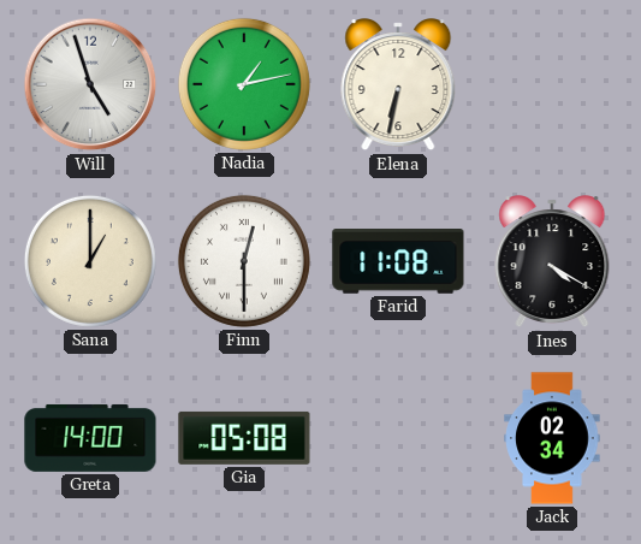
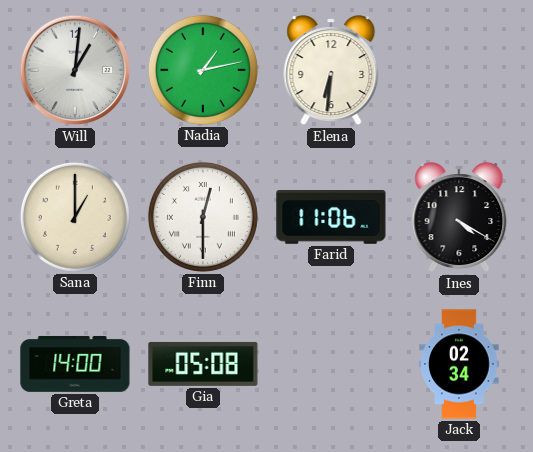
Will: 4:57 -> 1:01
Elena: 6:32 -> 6:31
Farid: 11:08 -> 11:06
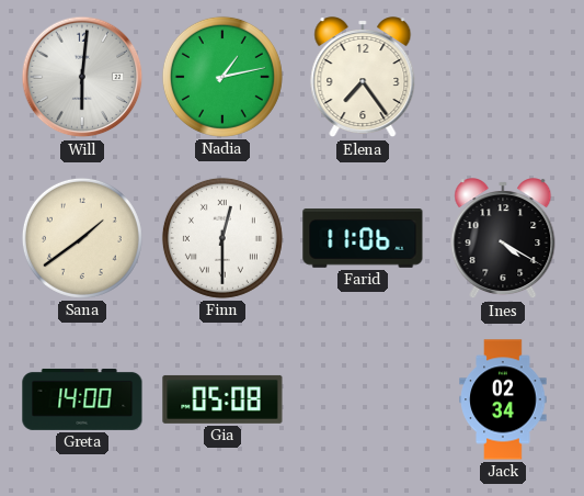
Will: 1:01 -> 6:01
Elena: 6:31 -> 7:24
Sana: 1:00 -> 1:39
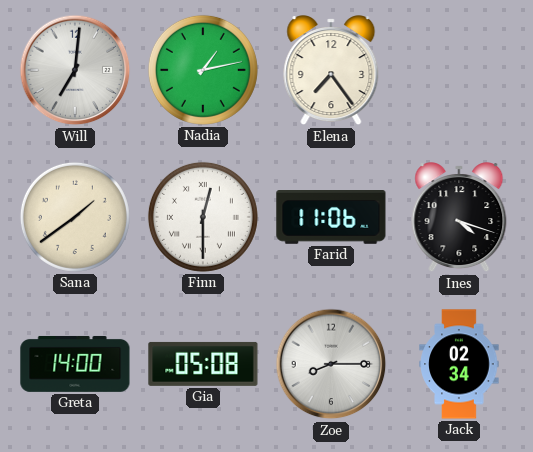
Will: 6:01 -> 7:01
Ines: 4:20 -> 4:18
Zoe: none -> 8:15
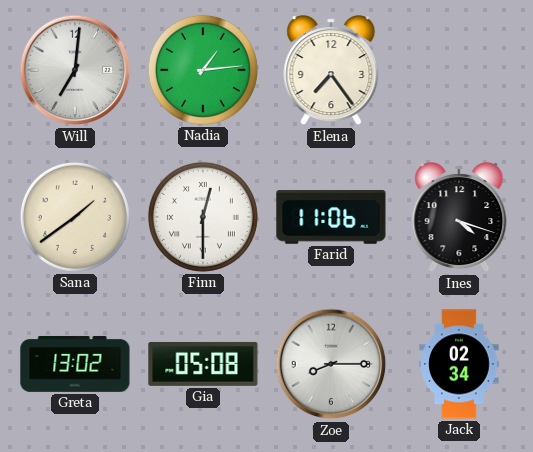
Nadia: 1:13 -> 1:14
Greta: 14:00 -> 13:02
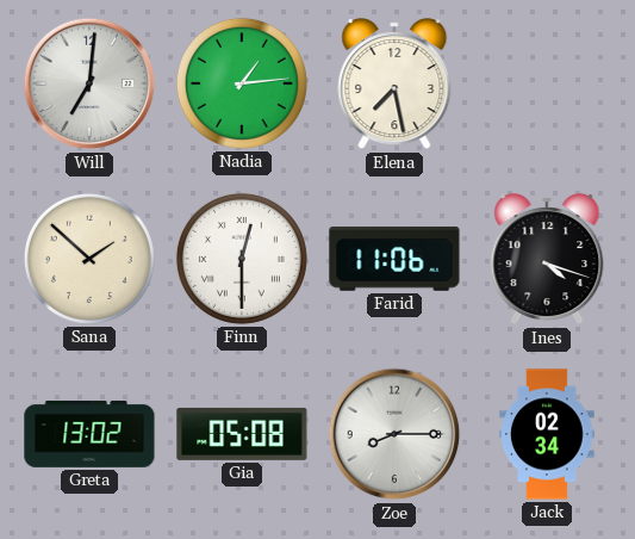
Elena: 7:24 -> 7:28
Sana: 1:39 -> 1:52
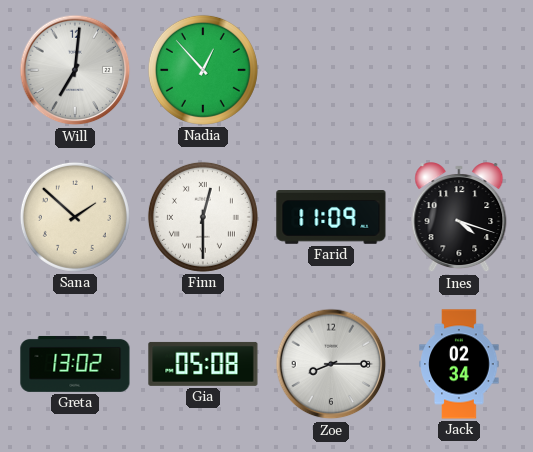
Nadia: 1:14 -> 12:53
Elena: 7:28 -> none
Farid: 11:06 -> 11:09
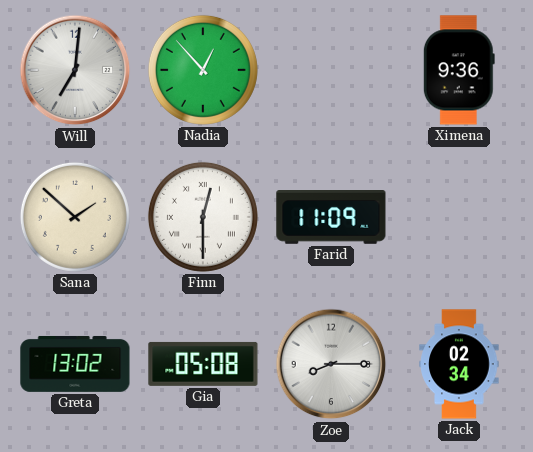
Ximena: none -> 9:36
Ines: 4:18 -> none
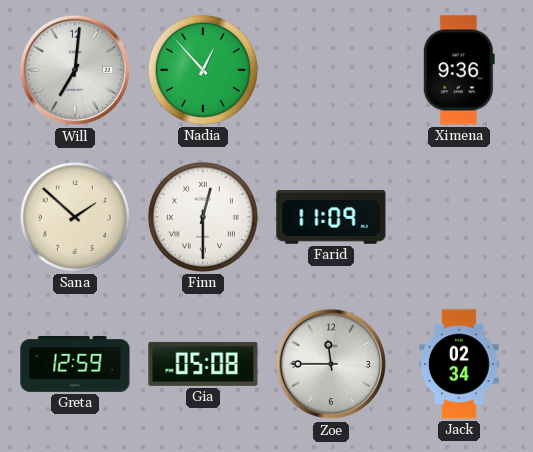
Greta: 13:02 -> 12:59
Zoe: 8:15 -> 11:45
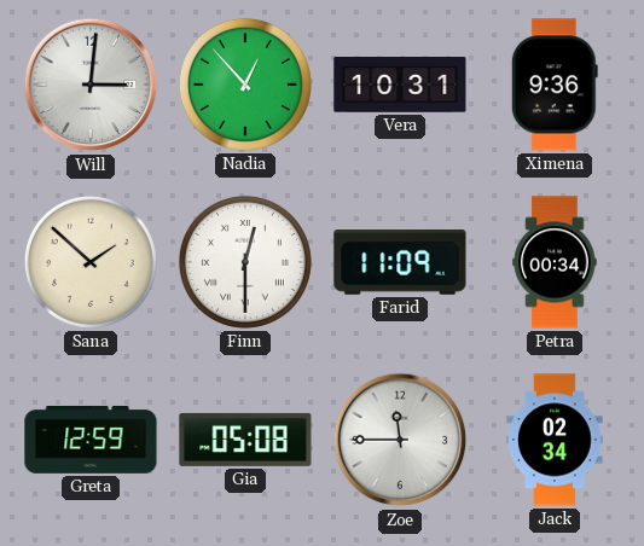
Will: 7:01 -> 3:01
Vera: none -> 10:31
Petra: none -> 00:34
